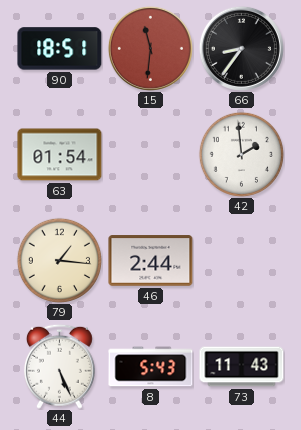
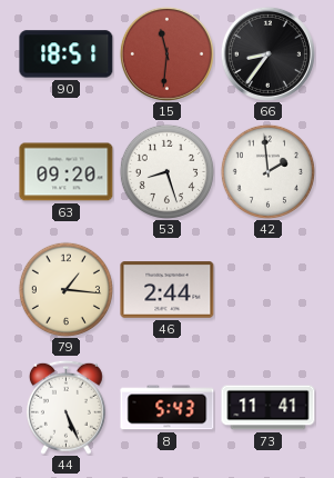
63: 01:54 -> 09:20
53: none -> 8:27
73: 11:43 -> 11:41
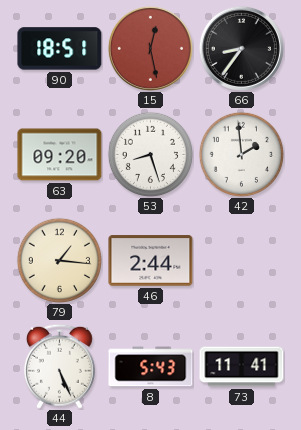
15: 11:31 -> 12:28
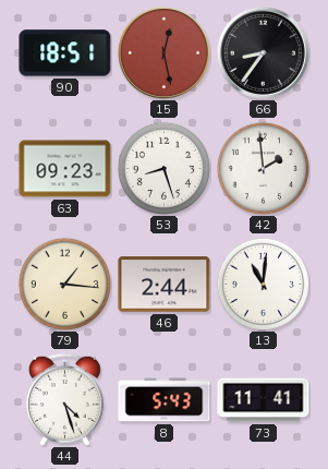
63: 09:20 -> 09:23
13: none -> 11:01
44: 5:26 -> 4:27
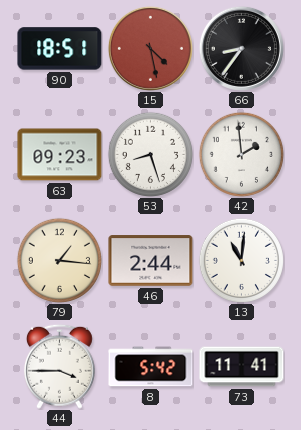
15: 12:28 -> 4:28
44: 4:27 -> 3:45
8: 5:43 -> 5:42
